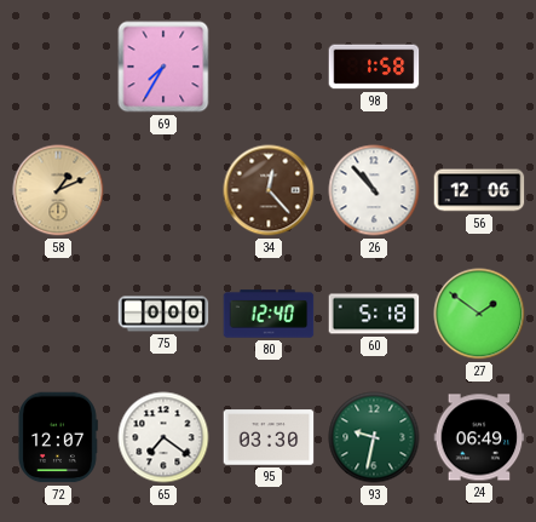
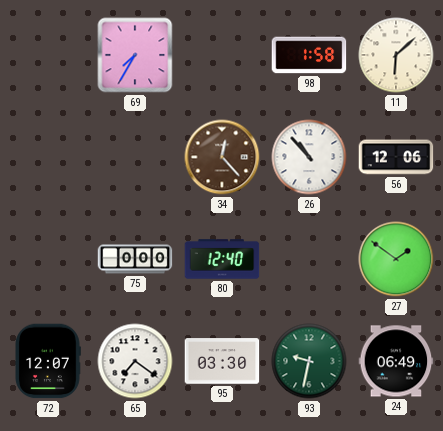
11: none -> 6:08
58: 1:11 -> none
60: 5:18 -> none
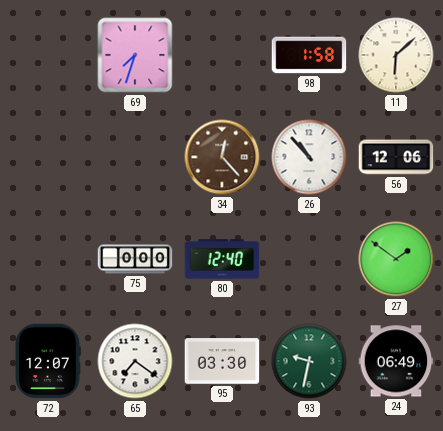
69: 7:35 -> 7:33
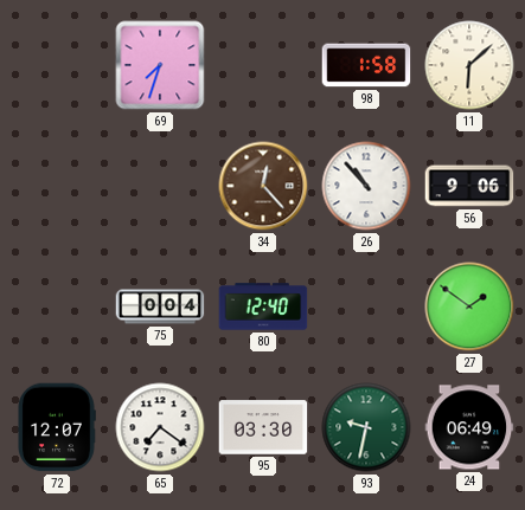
56: 12:06 -> 9:06
75: 0:00 -> 0:04
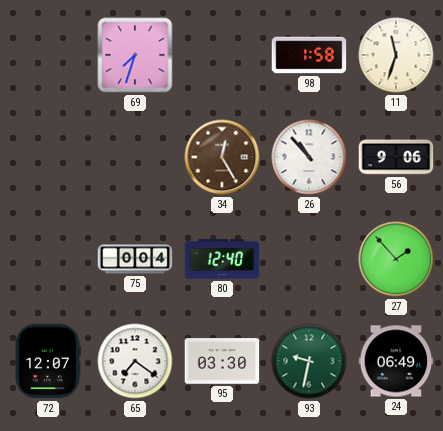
11: 6:08 -> 11:33
34: 12:23 -> 12:25
27: 1:51 -> 1:53
